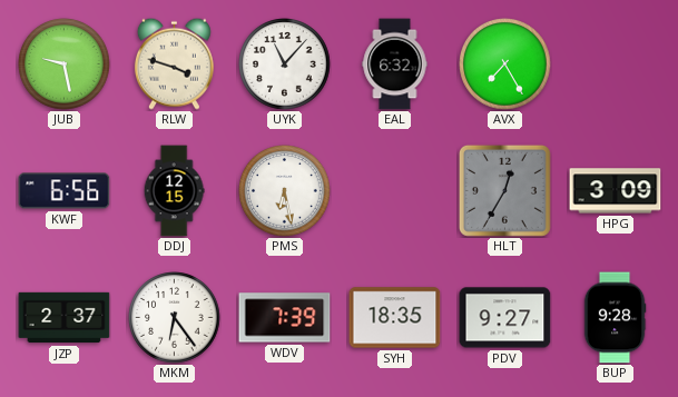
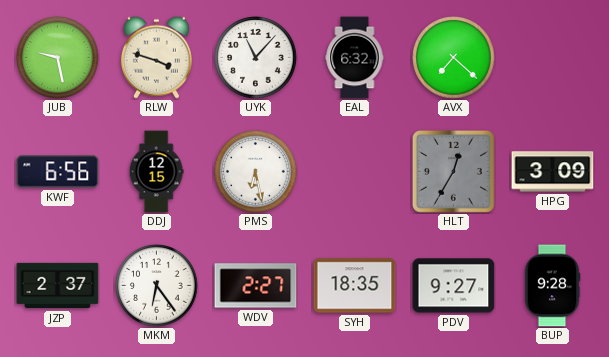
AVX: 7:25 -> 7:22
WDV: 7:39 -> 2:27
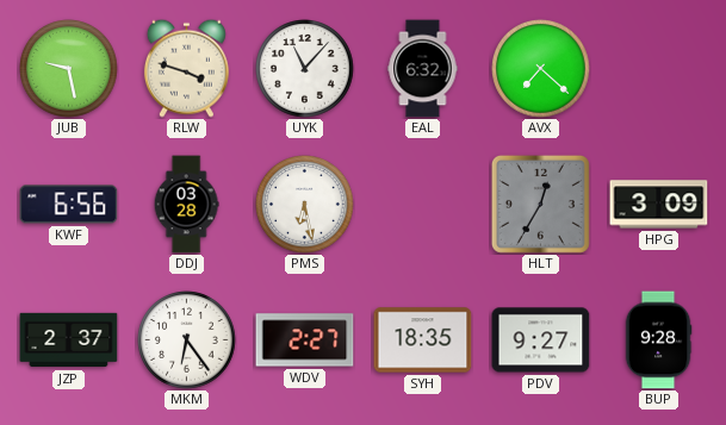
DDJ: 12:15 -> 03:28
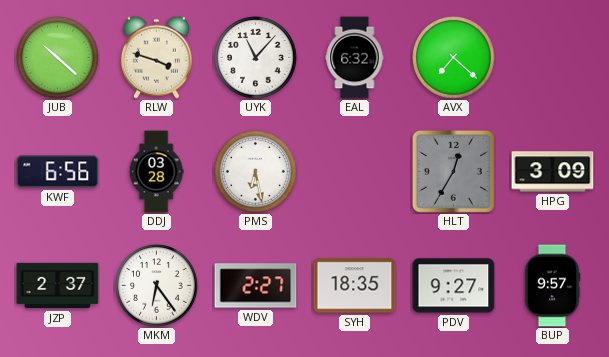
JUB: 9:28 -> 10:22
BUP: 9:28 -> 9:57
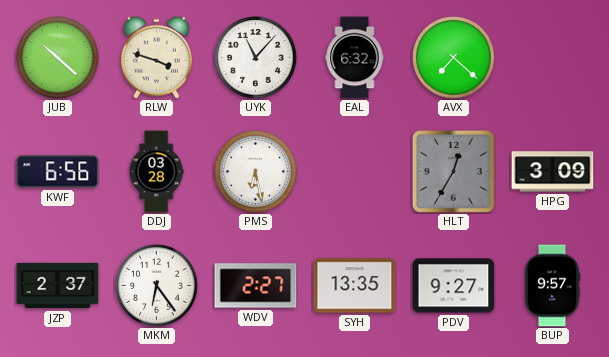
SYH: 18:35 -> 13:35
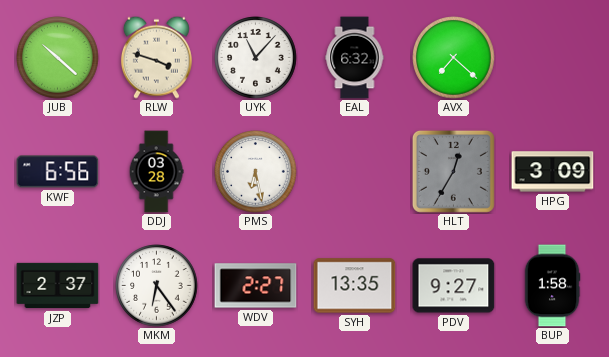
BUP: 9:57 -> 1:58
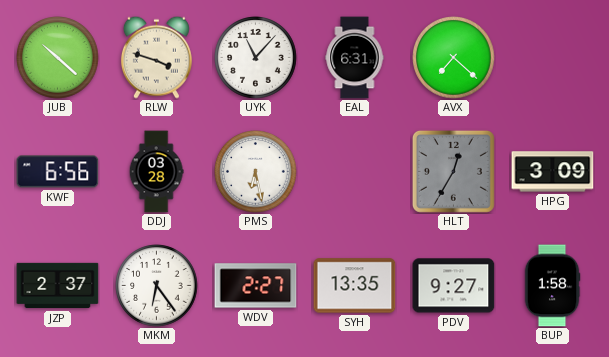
EAL: 6:32 -> 6:31
